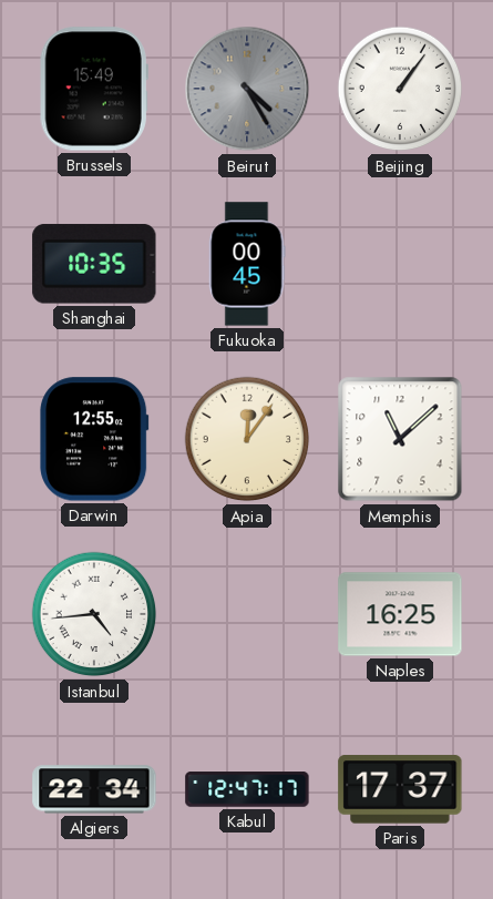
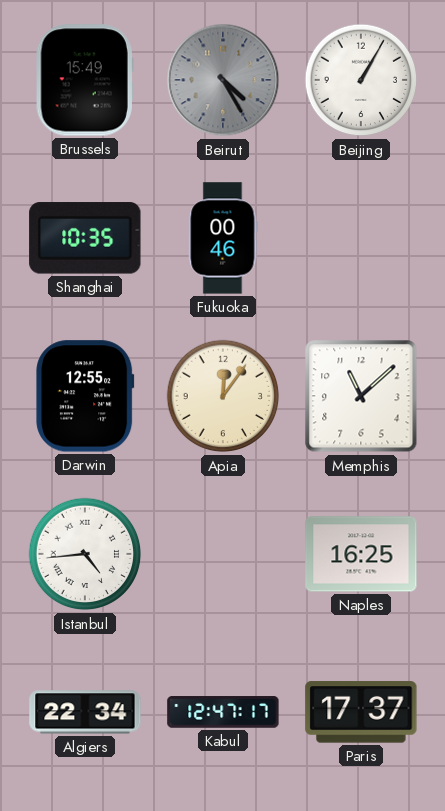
Beijing: 1:06 -> 1:05
Fukuoka: 00:45 -> 00:46
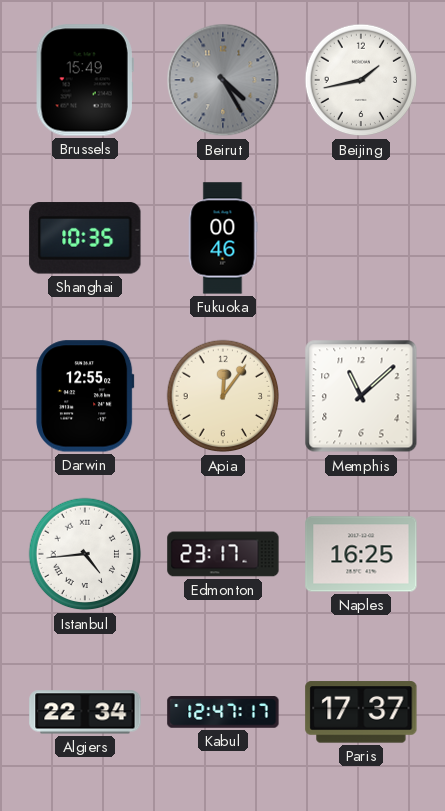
Beijing: 1:05 -> 1:43
Edmonton: none -> 23:17
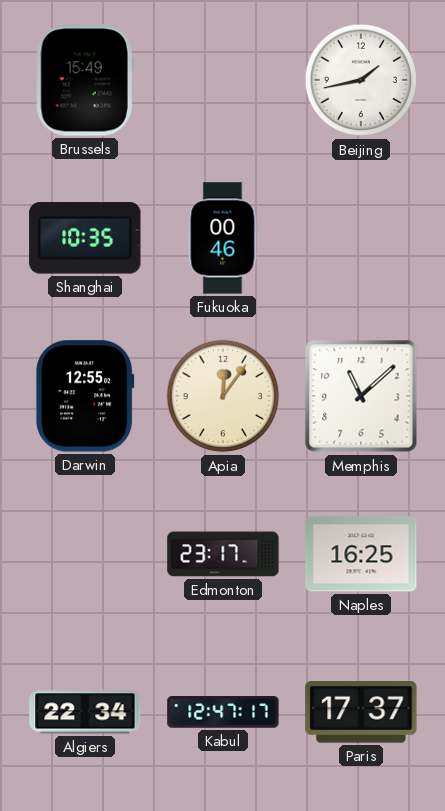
Beirut: 4:25 -> none
Istanbul: 4:44 -> none
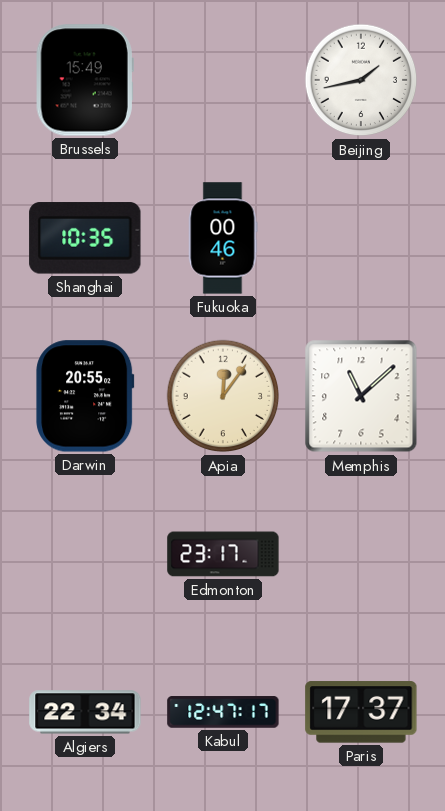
Darwin: 12:55 -> 20:55
Naples: 16:25 -> none
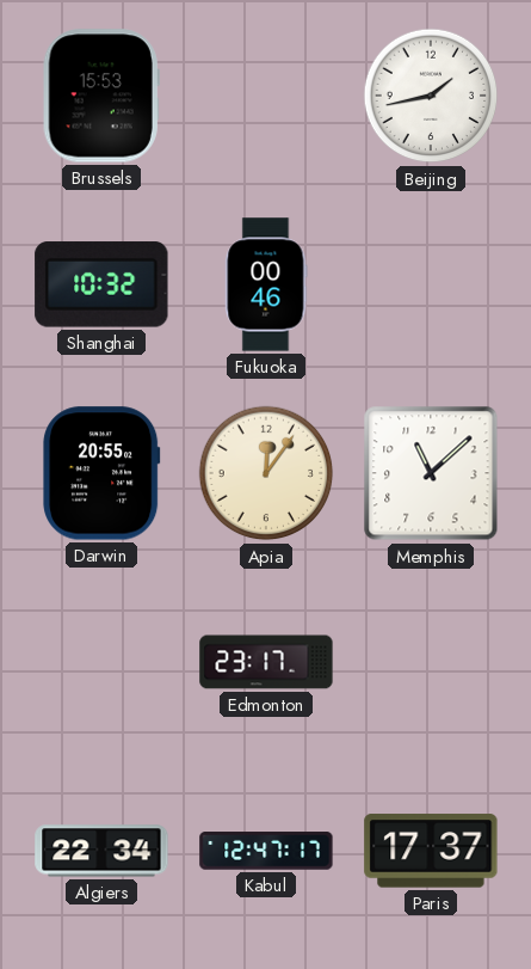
Brussels: 15:49 -> 15:53
Shanghai: 10:35 -> 10:32
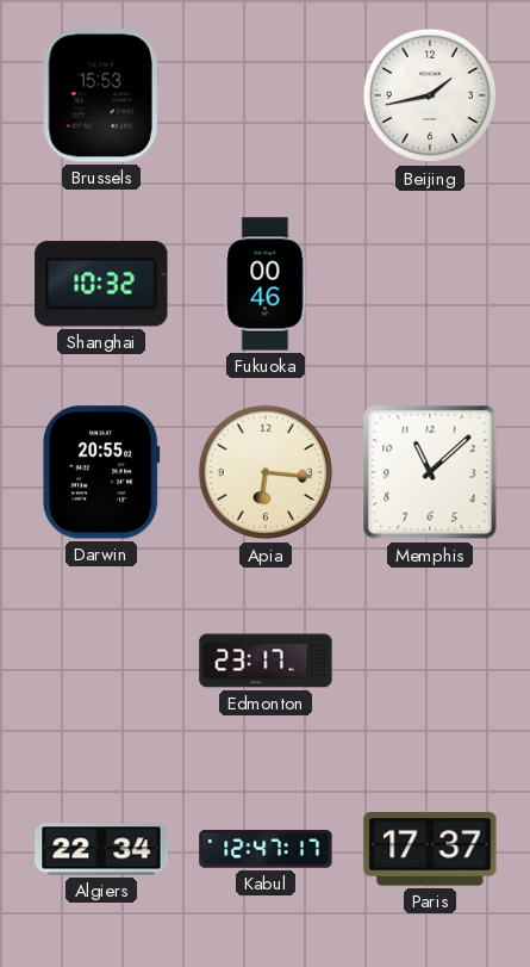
Apia: 12:06 -> 6:16
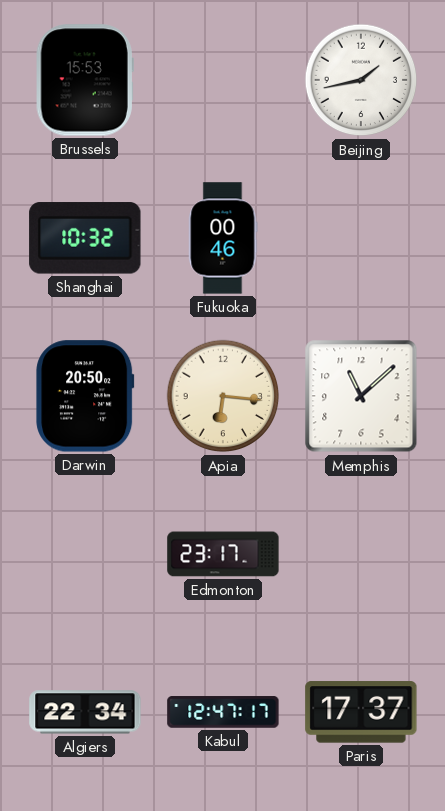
Darwin: 20:55 -> 20:50
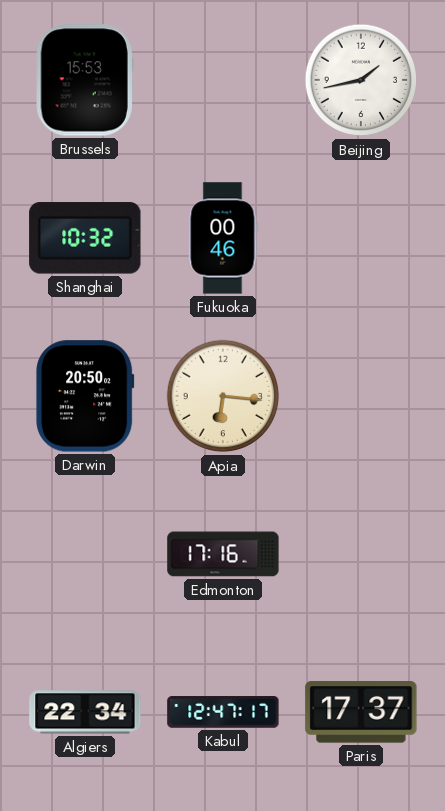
Memphis: 11:08 -> none
Edmonton: 23:17 -> 17:16
